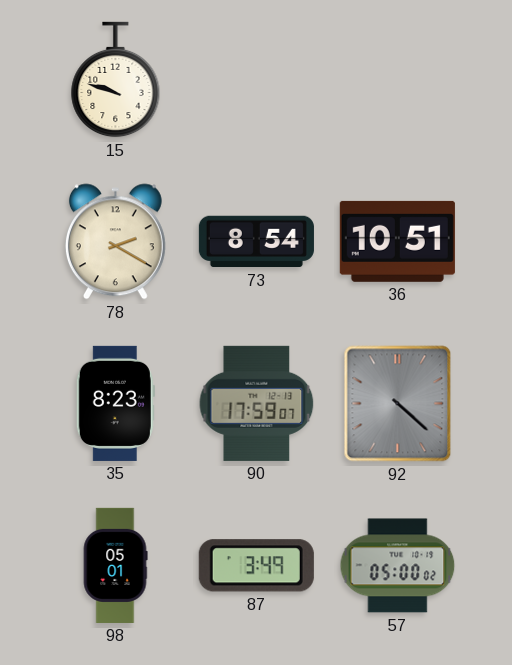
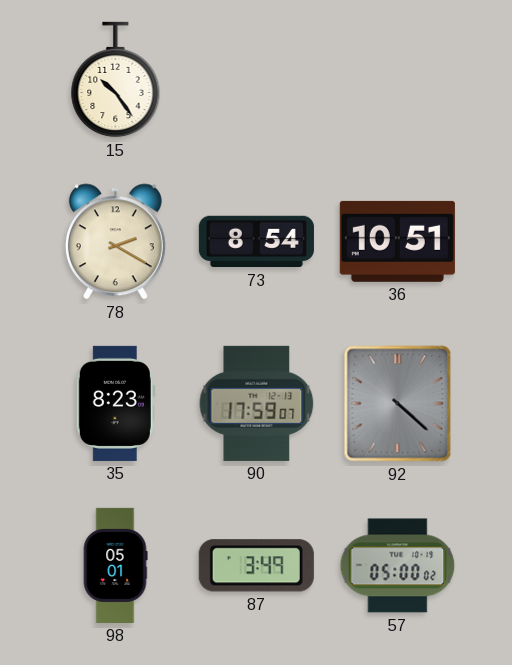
15: 9:48 -> 10:24
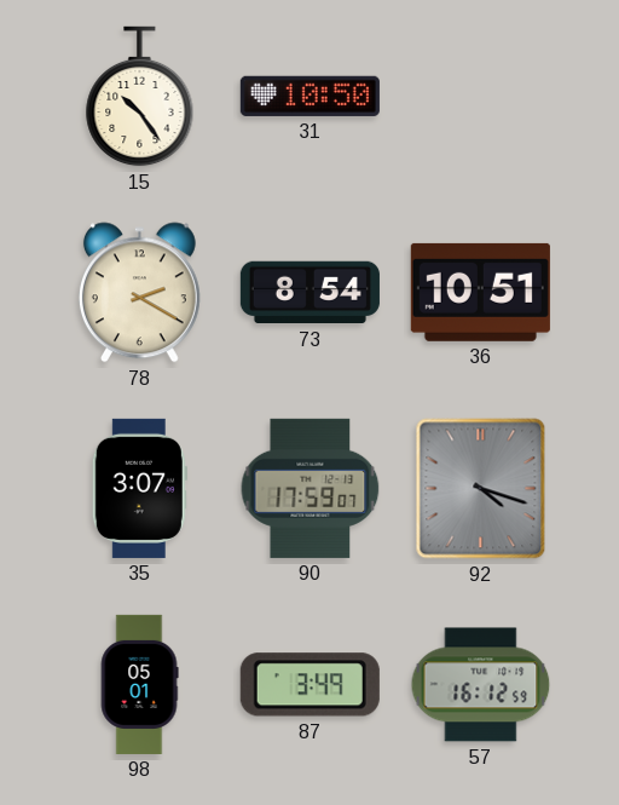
31: none -> 10:50
35: 8:23 -> 3:07
92: 4:22 -> 4:18
57: 05:00 -> 16:12
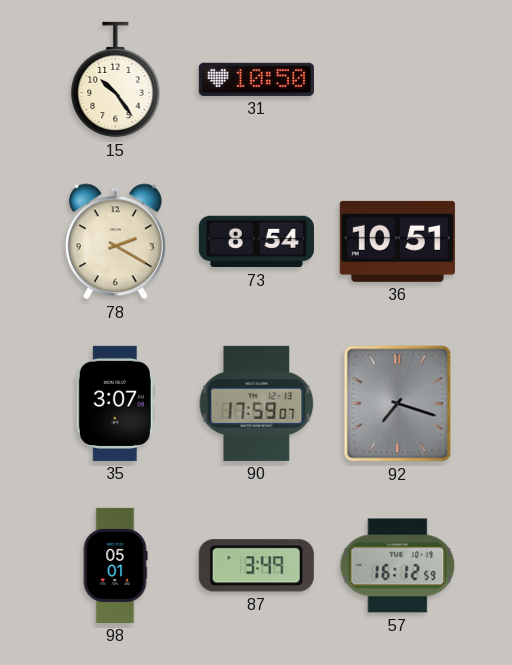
92: 4:18 -> 7:18
